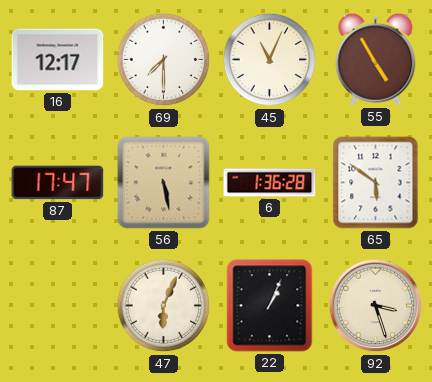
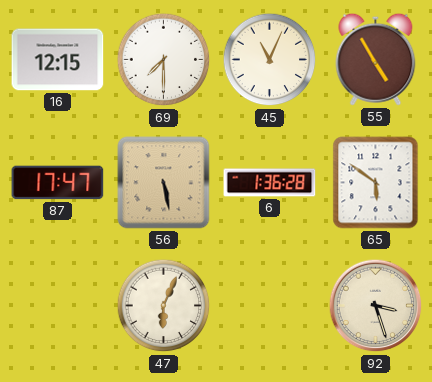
16: 12:17 -> 12:15
22: 1:04 -> none
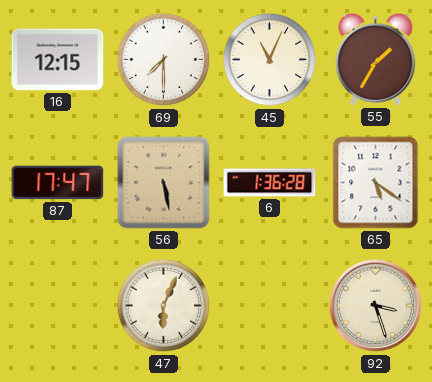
55: 4:55 -> 1:35
65: 5:51 -> 5:21
